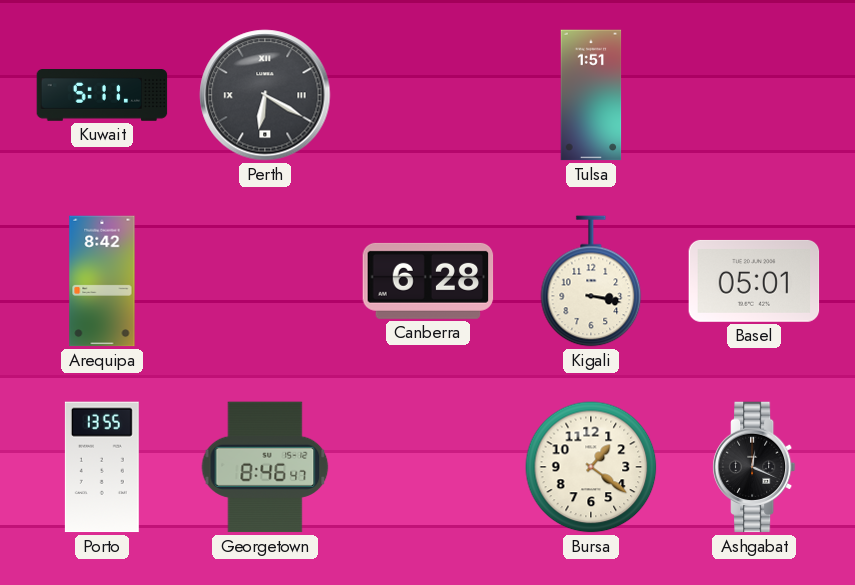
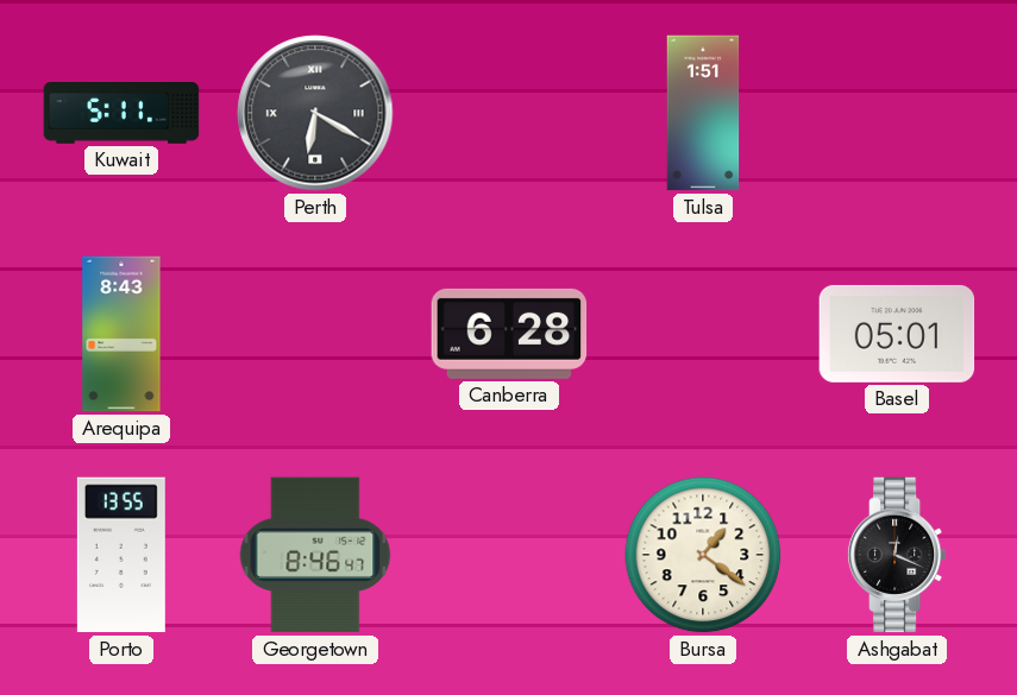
Arequipa: 8:42 -> 8:43
Kigali: 3:17 -> none
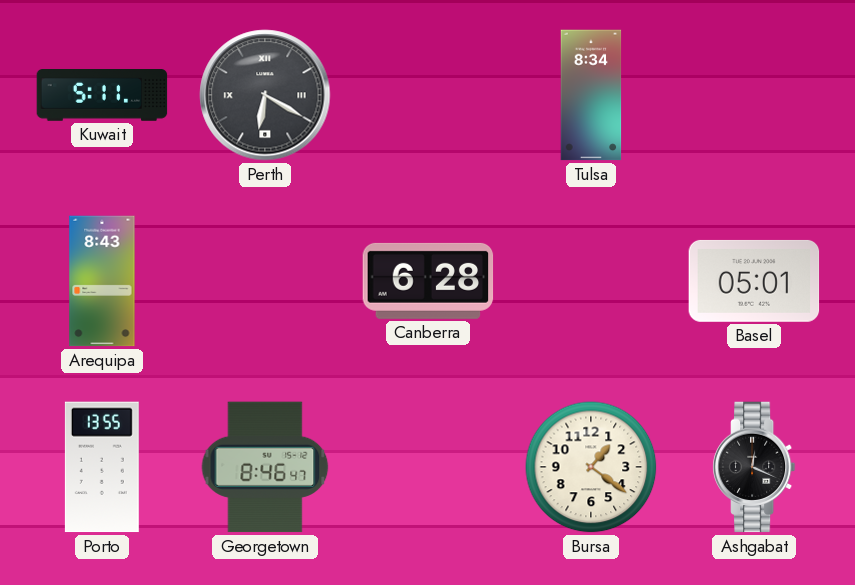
Tulsa: 1:51 -> 8:34
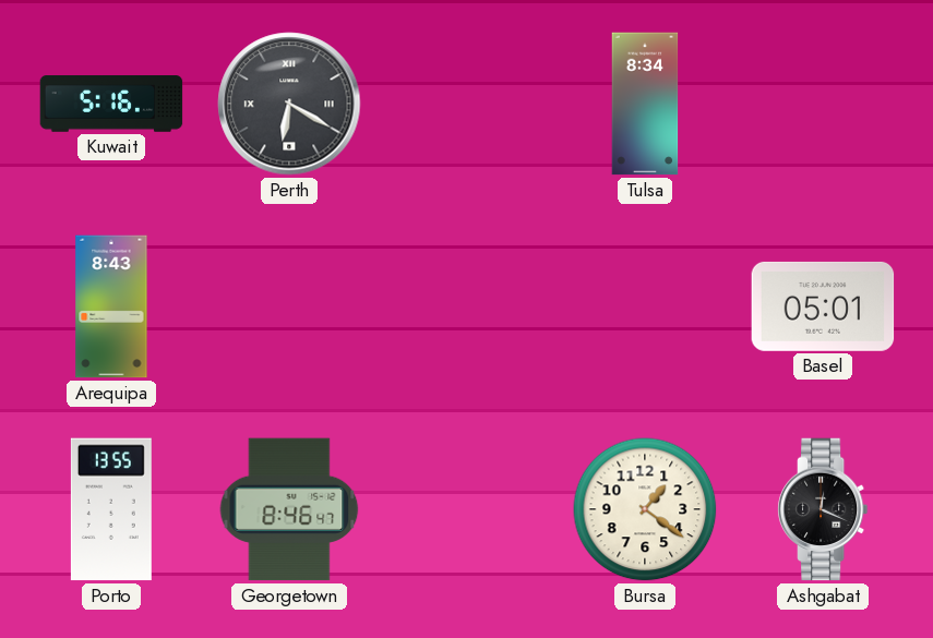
Kuwait: 5:11 -> 5:16
Canberra: 6:28 -> none
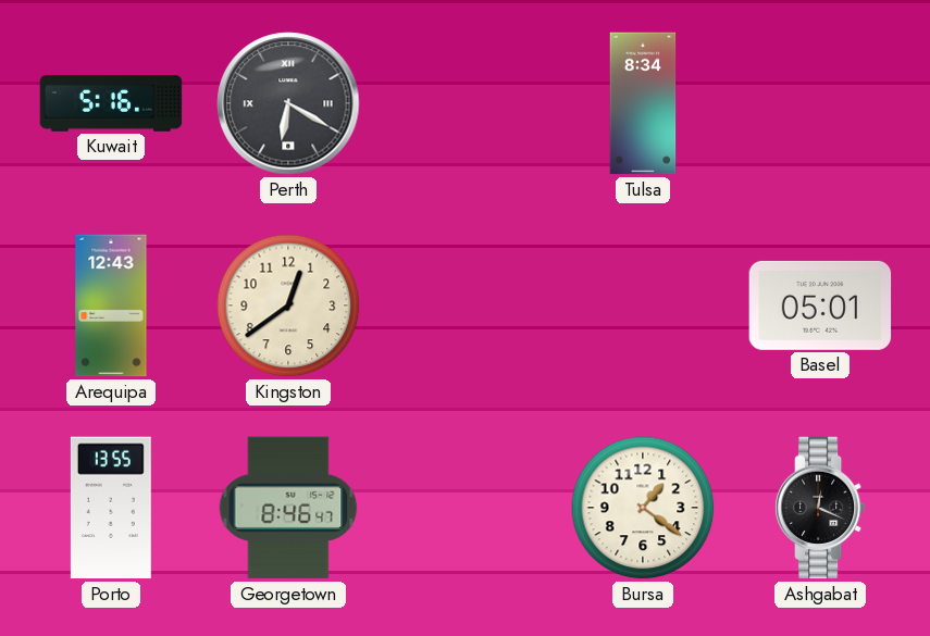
Arequipa: 8:43 -> 12:43
Kingston: none -> 12:39
